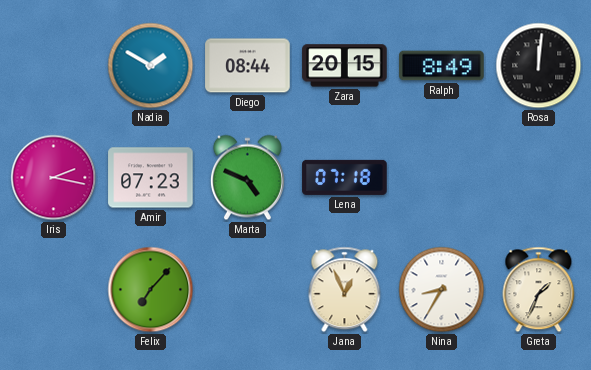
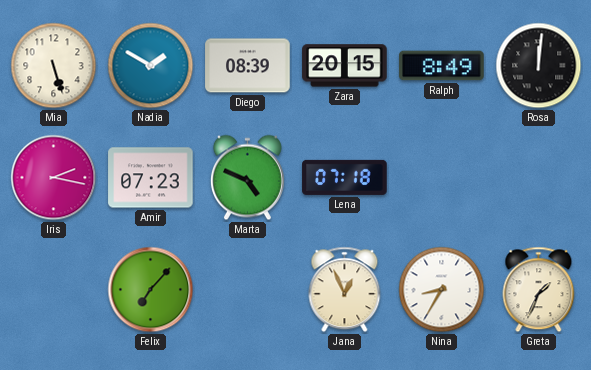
Mia: none -> 5:27
Diego: 08:44 -> 08:39
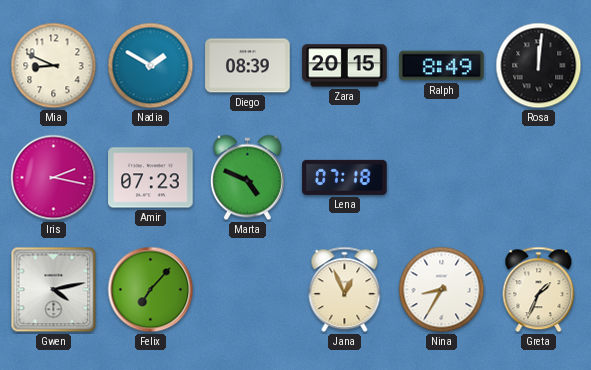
Mia: 5:27 -> 8:49
Gwen: none -> 4:13
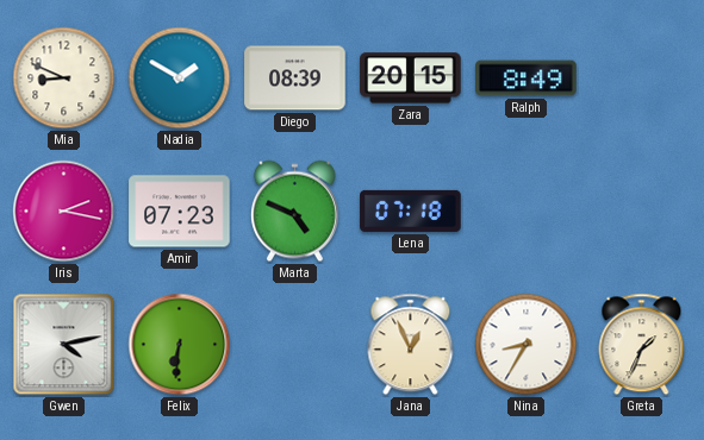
Rosa: 12:01 -> none
Felix: 7:07 -> 6:31
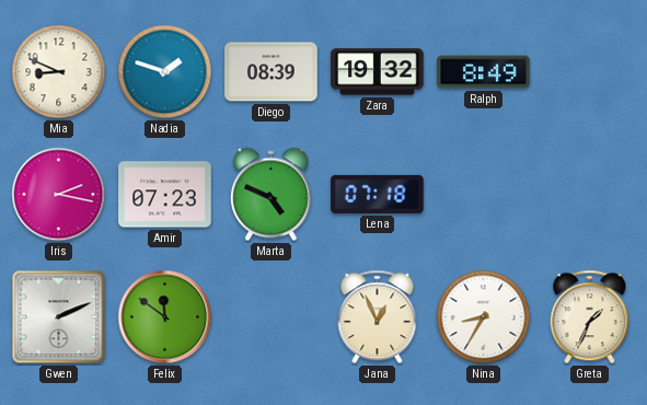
Nadia: 1:50 -> 1:48
Zara: 20:15 -> 19:32
Gwen: 4:13 -> 2:11
Felix: 6:31 -> 11:51
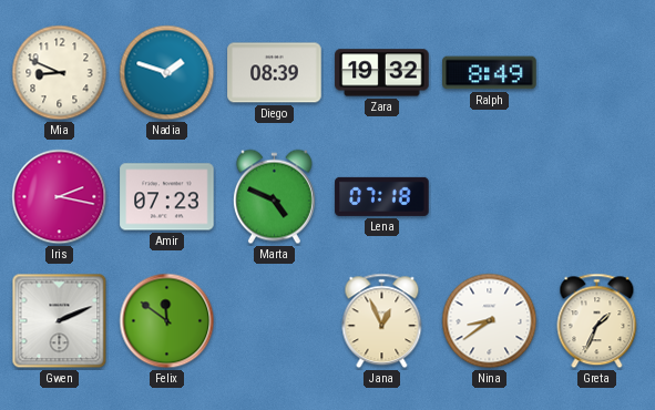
Nina: 8:35 -> 8:39
